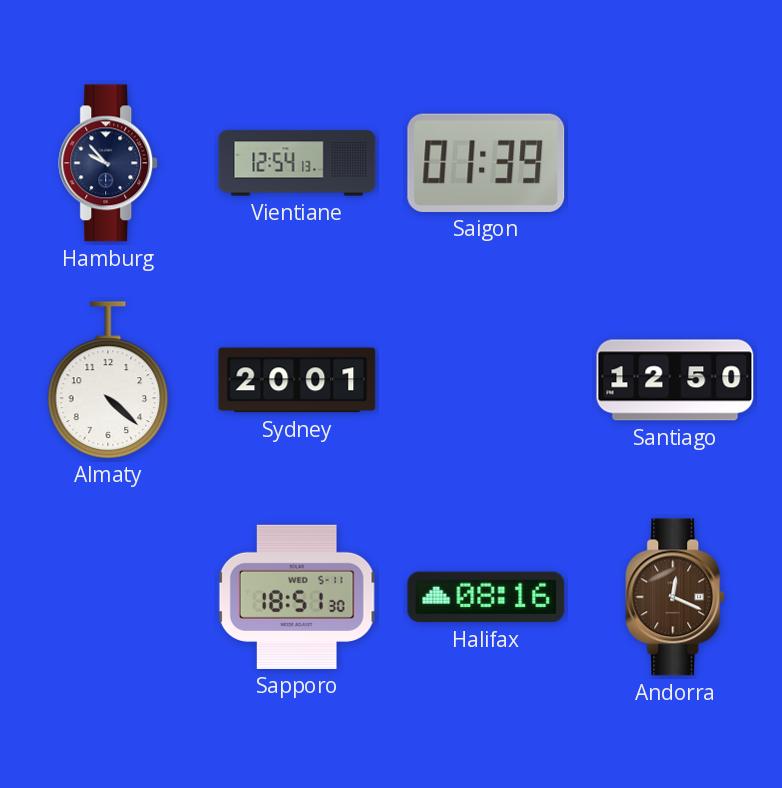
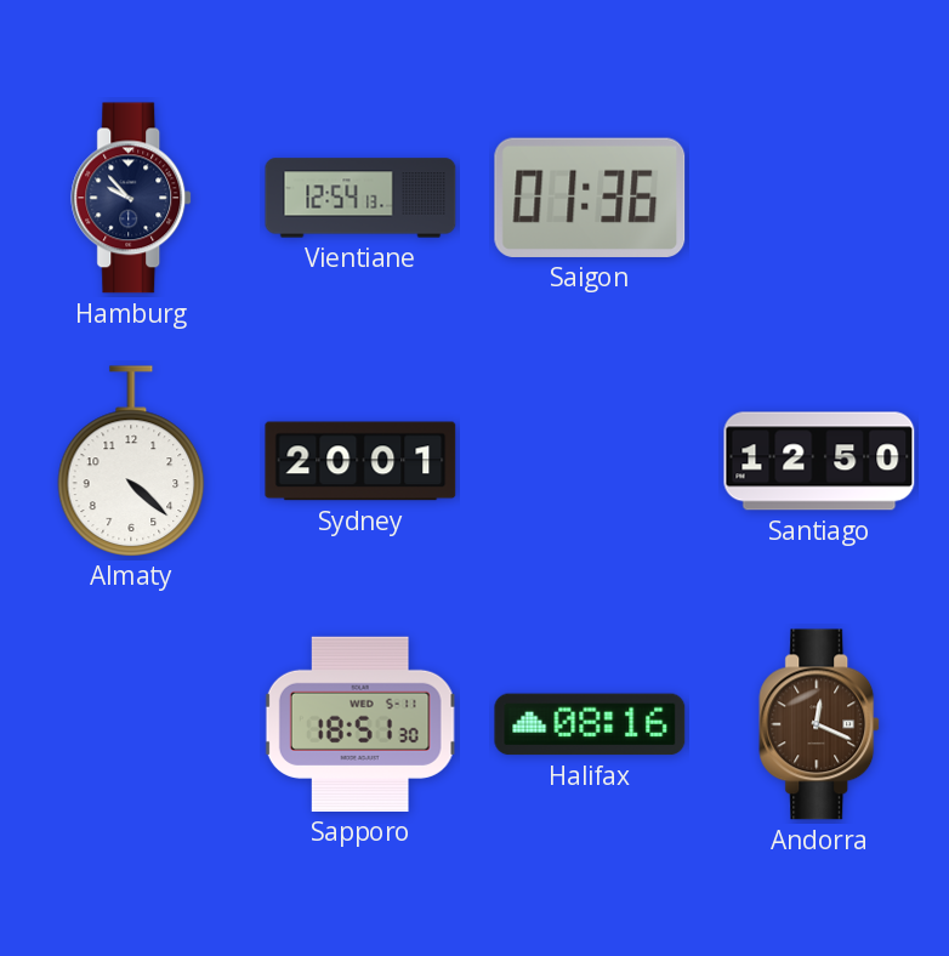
Saigon: 01:39 -> 01:36
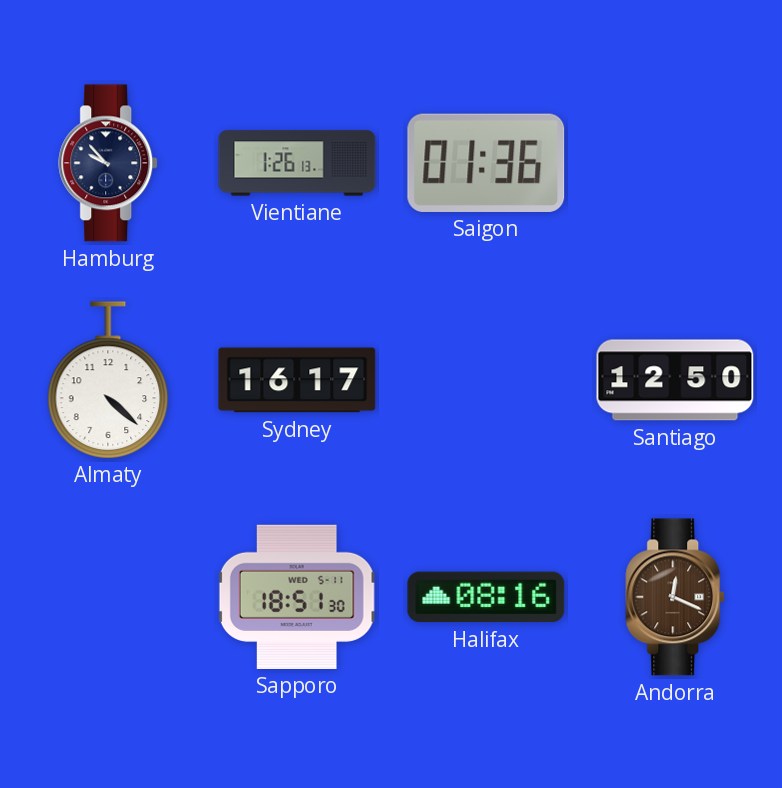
Vientiane: 12:54 -> 1:26
Sydney: 20:01 -> 16:17
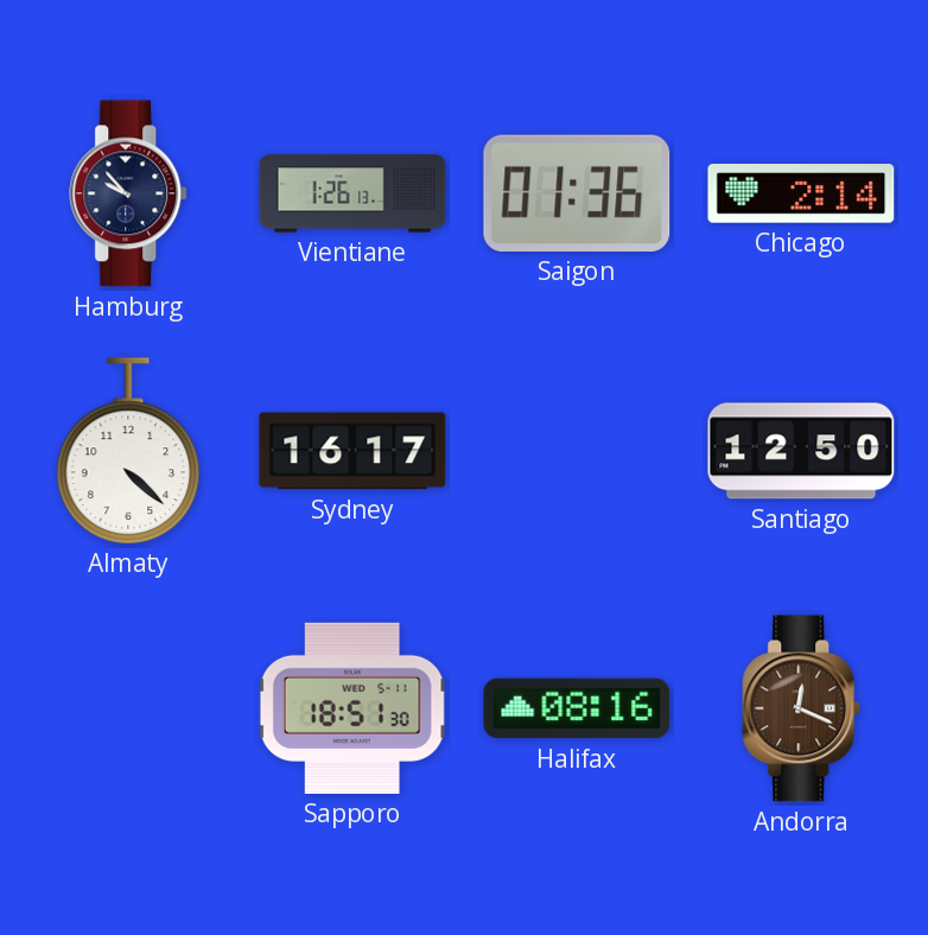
Chicago: none -> 2:14
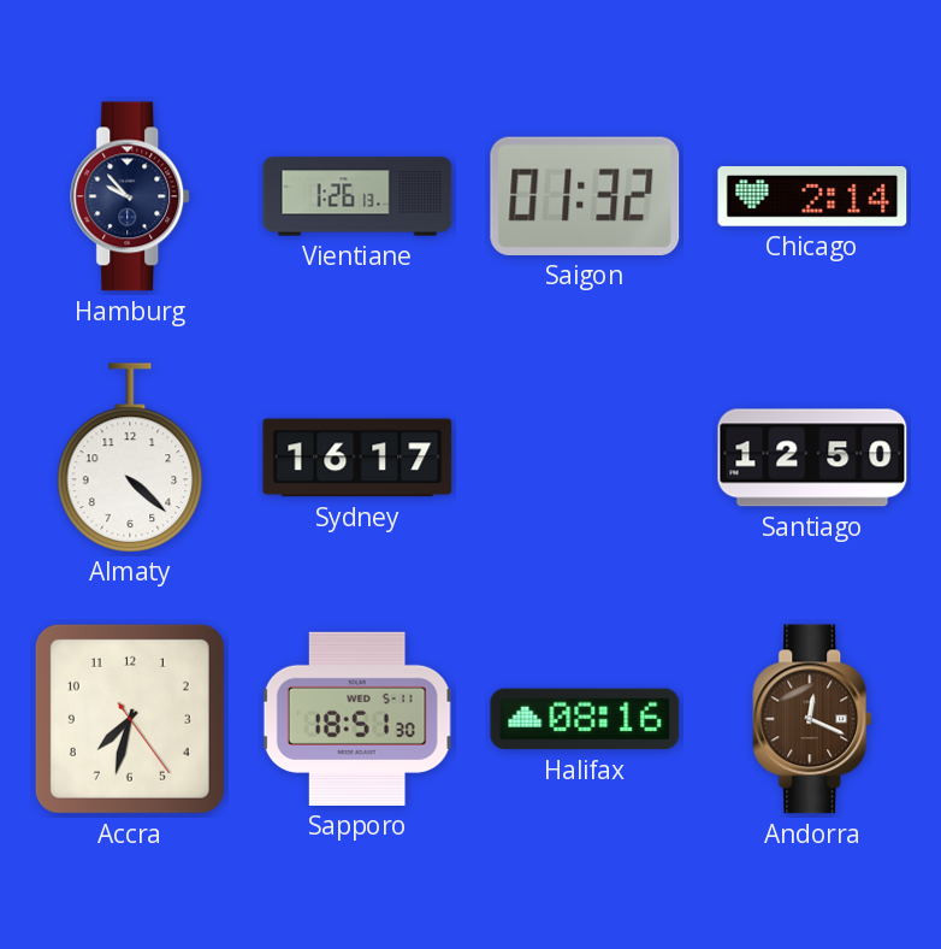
Saigon: 01:36 -> 01:32
Accra: none -> 7:32
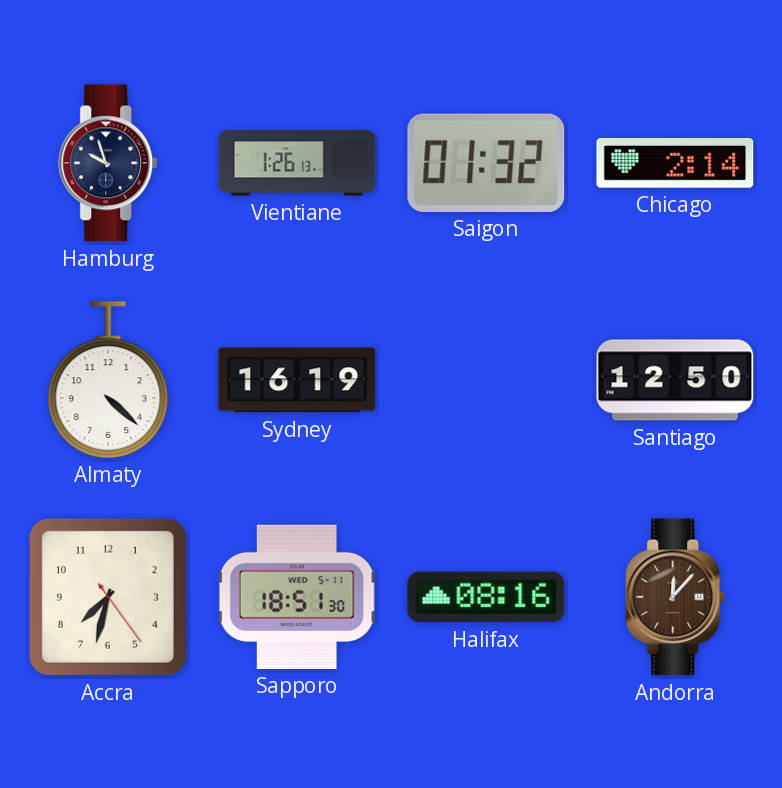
Hamburg: 9:53 -> 9:57
Sydney: 16:17 -> 16:19
Andorra: 12:19 -> 12:07
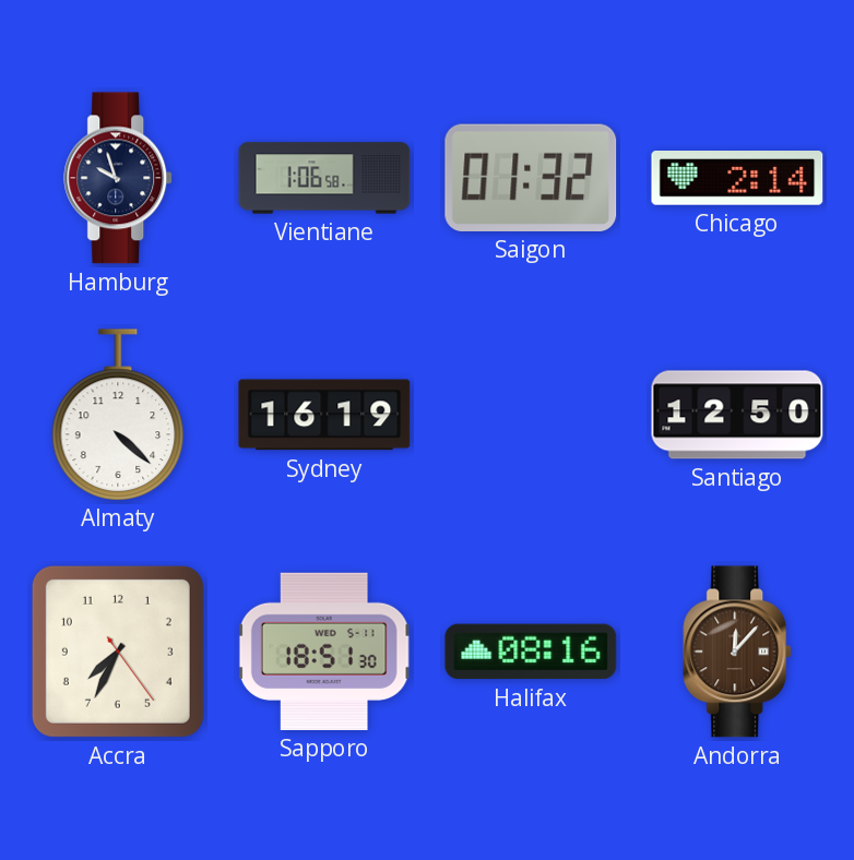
Vientiane: 1:26 -> 1:06
Accra: 7:32 -> 7:34
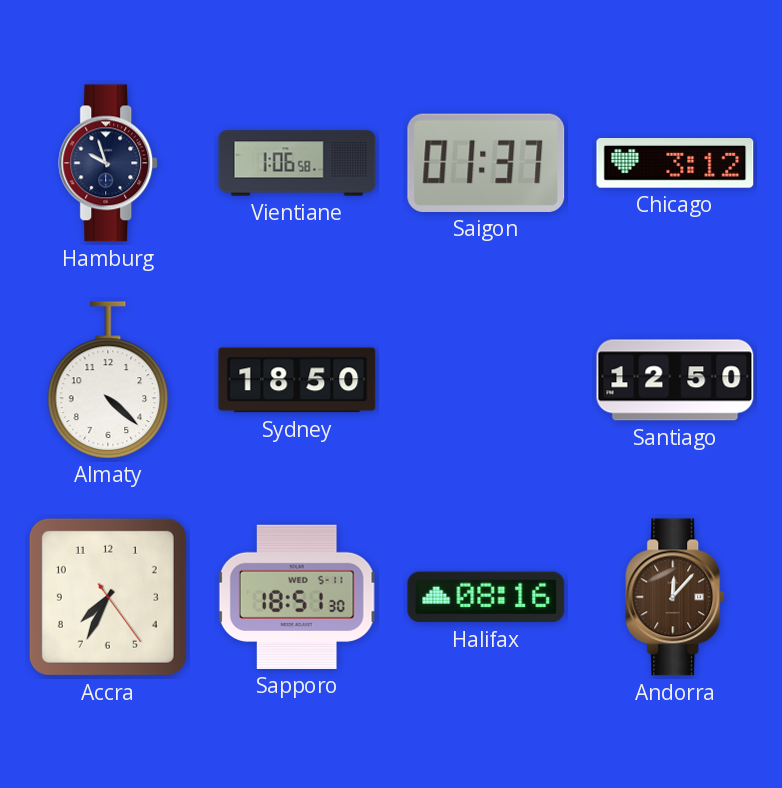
Saigon: 01:32 -> 01:37
Chicago: 2:14 -> 3:12
Sydney: 16:19 -> 18:50
